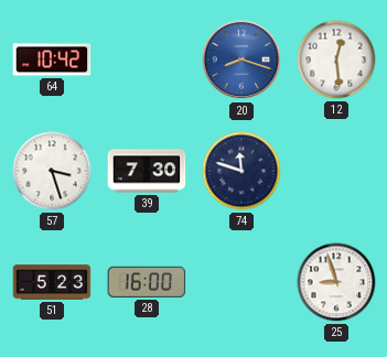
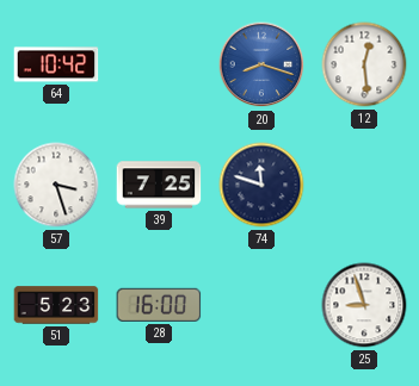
39: 7:30 -> 7:25
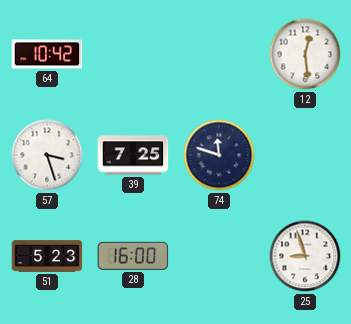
20: 8:18 -> none
